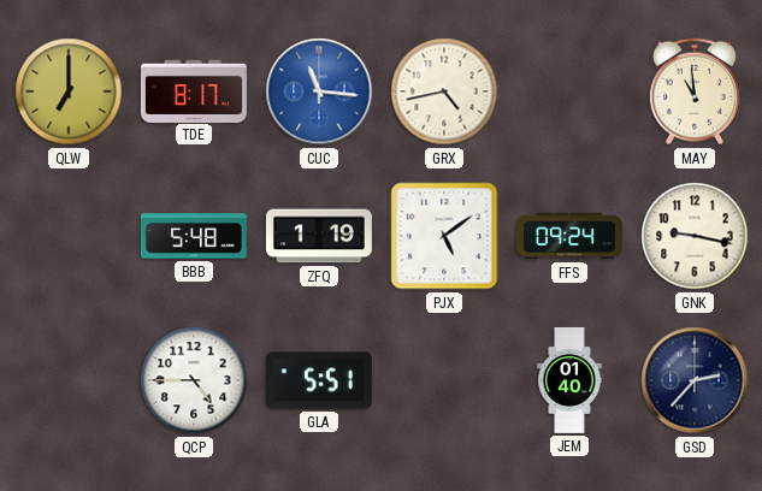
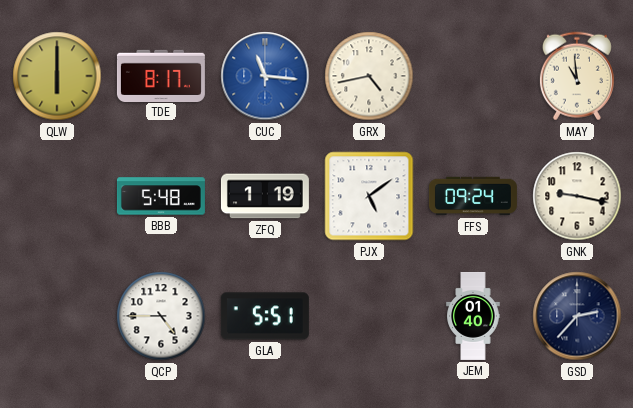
QLW: 7:00 -> 6:00
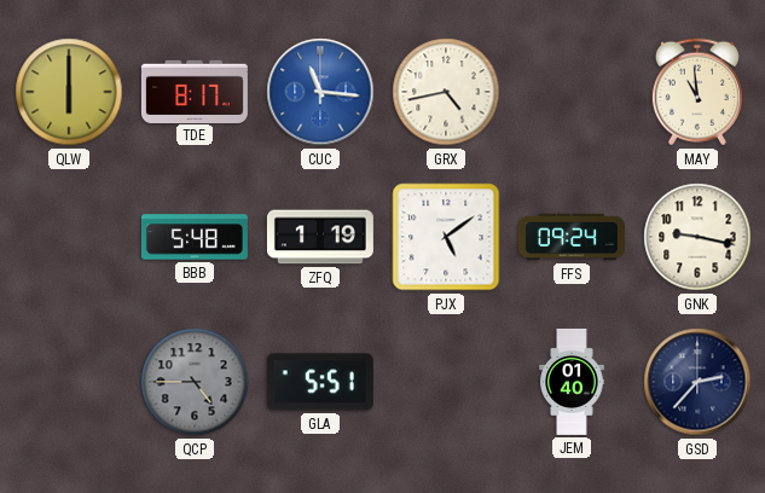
QCP dial: white -> grey
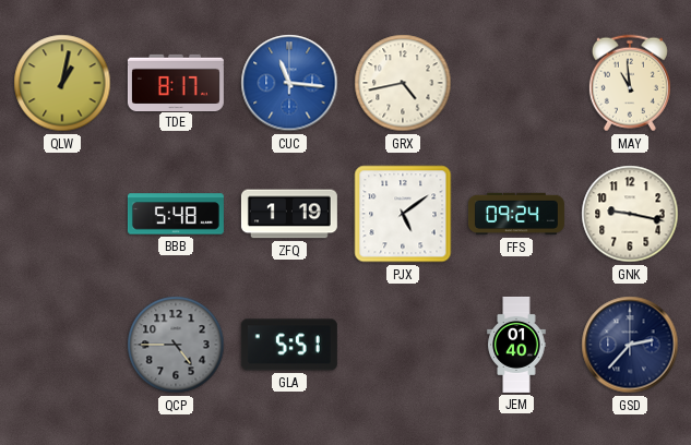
QLW: 6:00 -> 1:02
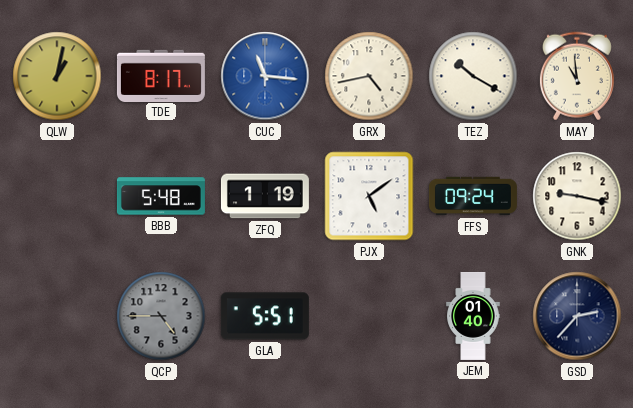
TEZ: none -> 10:20
